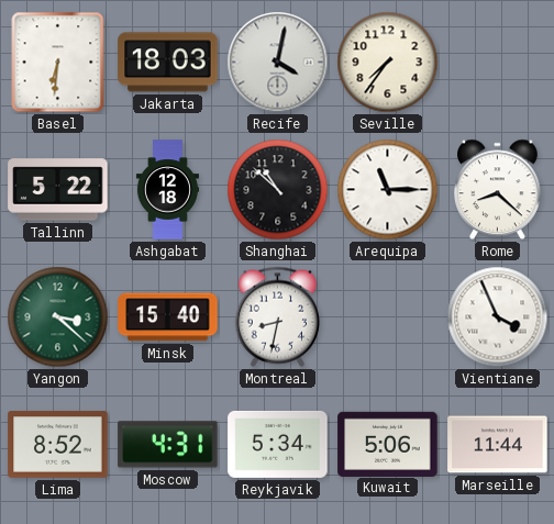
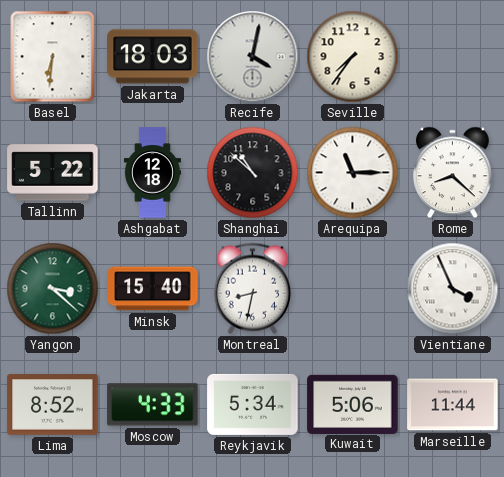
Moscow: 4:31 -> 4:33
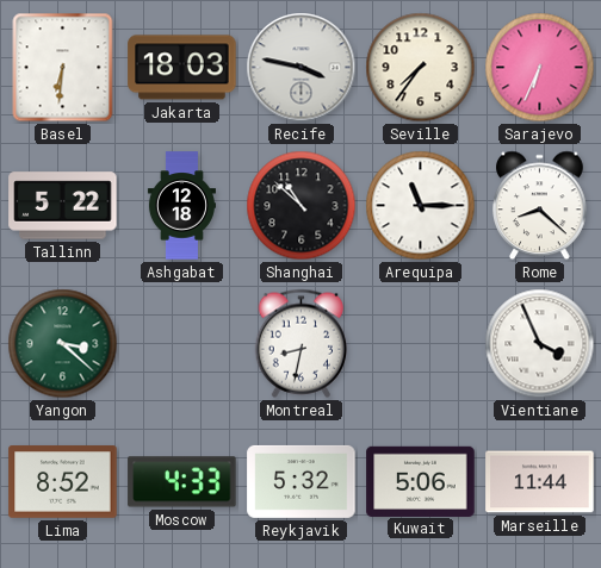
Recife: 4:02 -> 3:47
Sarajevo: none -> 6:34
Minsk: 15:40 -> none
Reykjavik: 5:34 -> 5:32
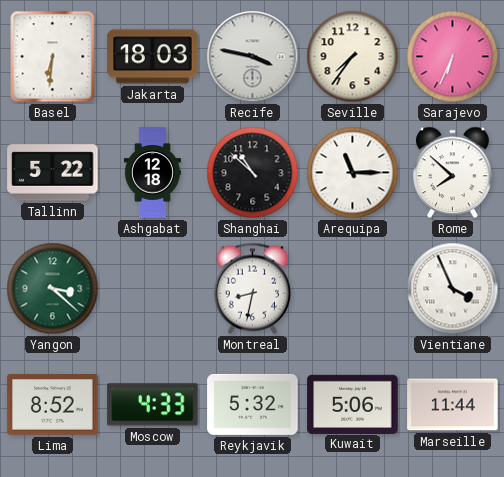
Rome: 8:22 -> 7:52
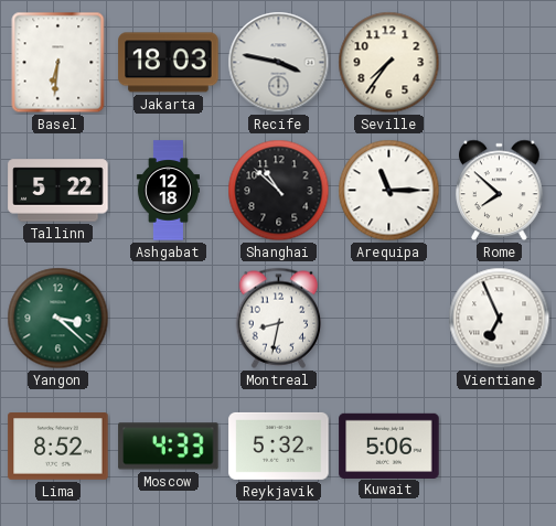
Sarajevo: 6:34 -> none
Vientiane: 3:56 -> 6:56
Marseille: 11:44 -> none
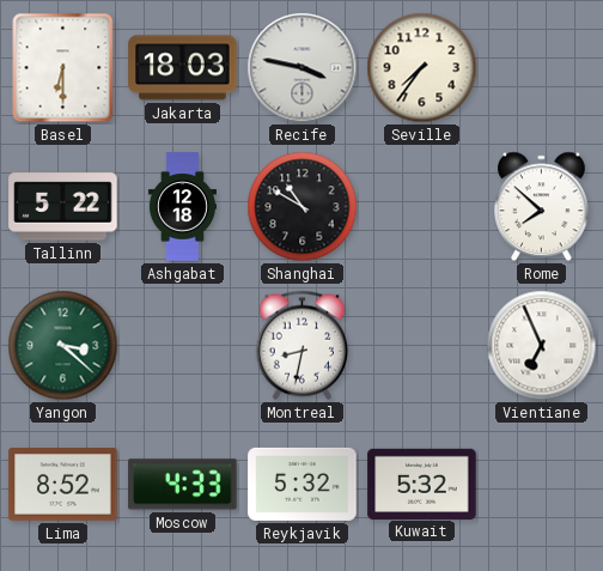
Basel: 6:31 -> 6:30
Shanghai: 10:52 -> 10:50
Arequipa: 11:15 -> none
Kuwait: 5:06 -> 5:32
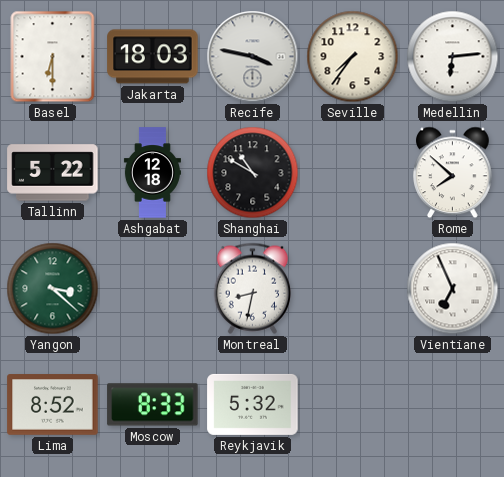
Medellin: none -> 6:14
Moscow: 4:33 -> 8:33
Kuwait: 5:32 -> none
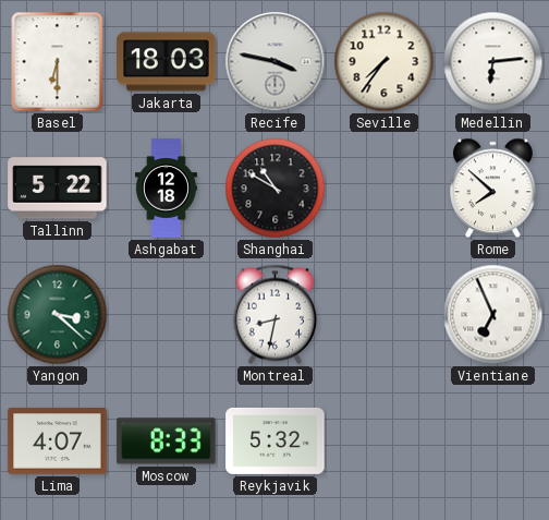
Lima: 8:52 -> 4:07
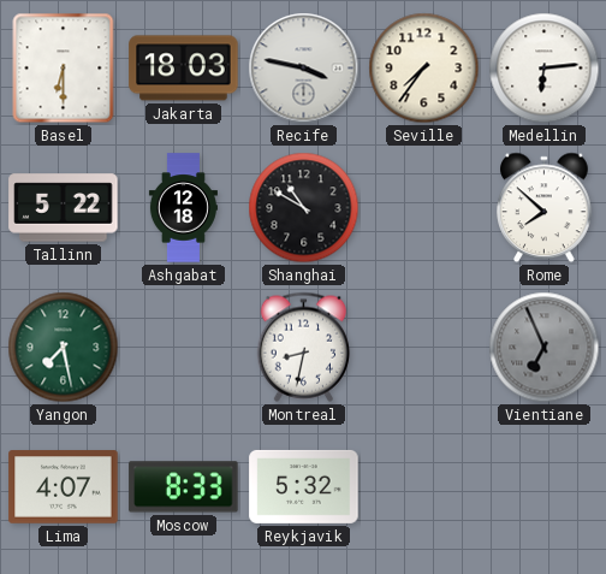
Yangon: 3:22 -> 7:28
Vientiane dial: white -> grey
